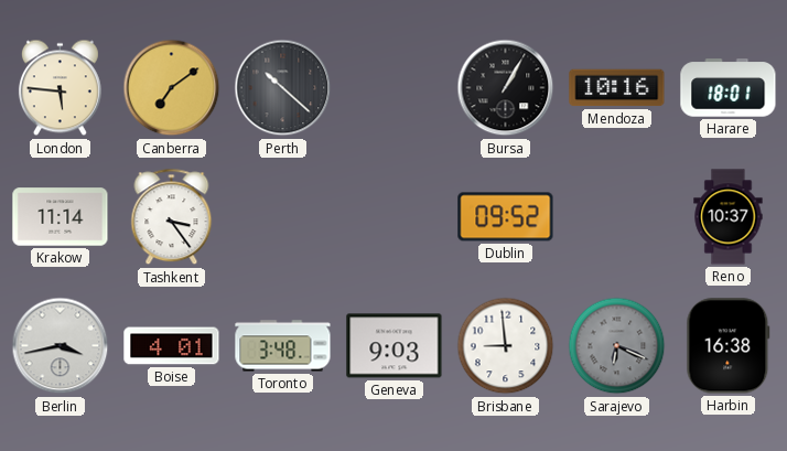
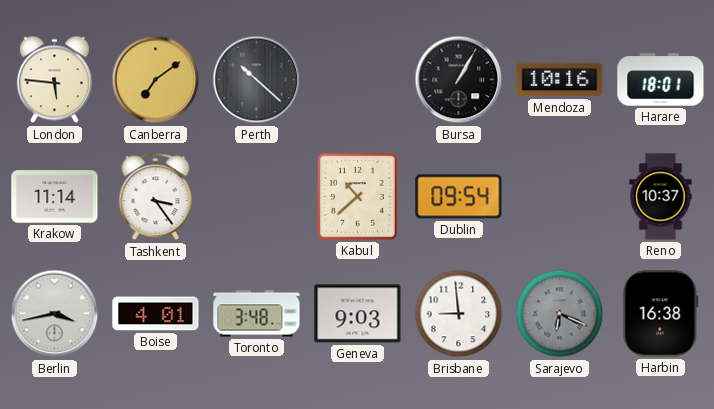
Kabul: none -> 10:38
Dublin: 09:52 -> 09:54
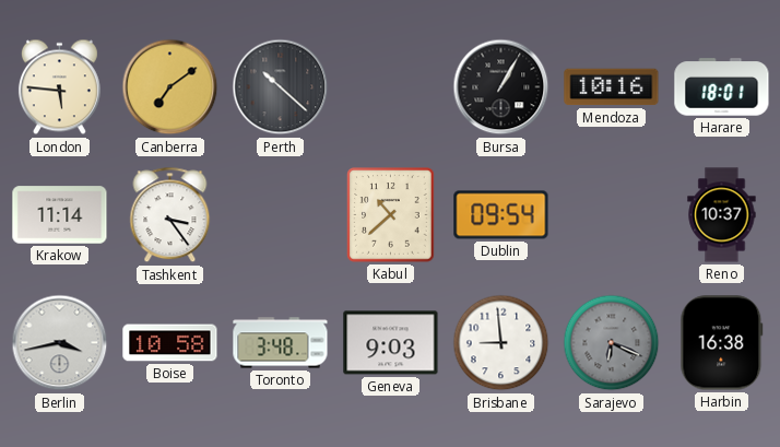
Boise: 4:01 -> 10:58
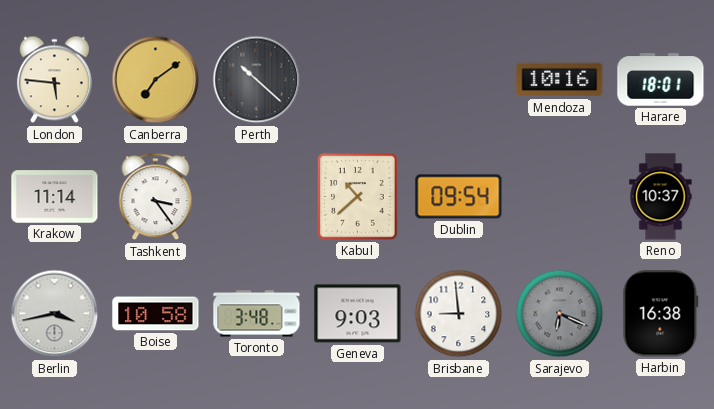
Bursa: 1:05 -> none
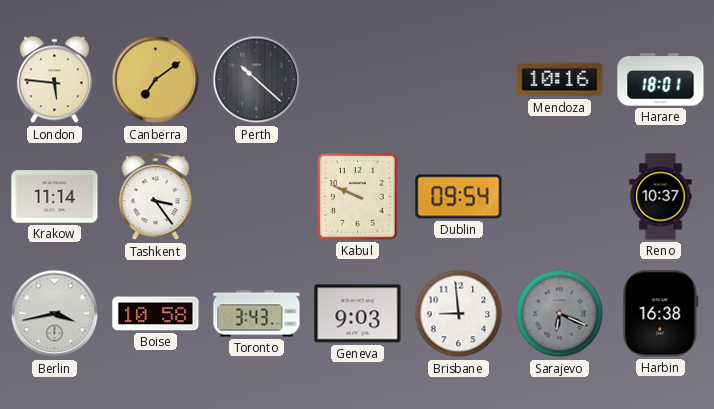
Kabul: 10:38 -> 9:49
Toronto: 3:48 -> 3:43
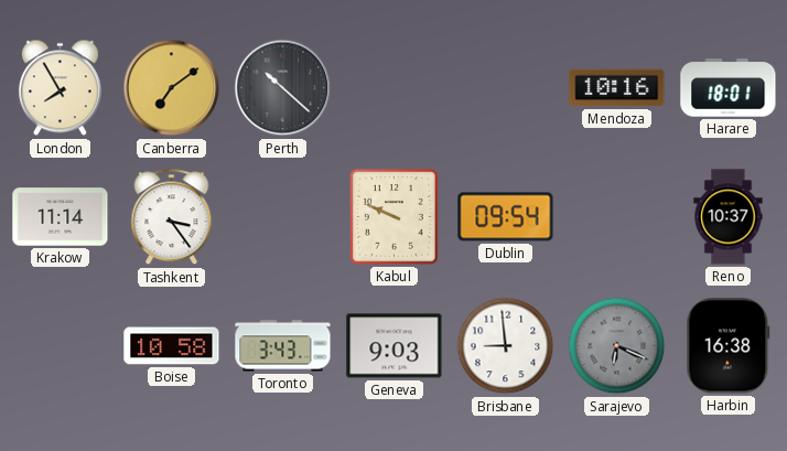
London: 5:46 -> 7:55
Berlin: 3:43 -> none
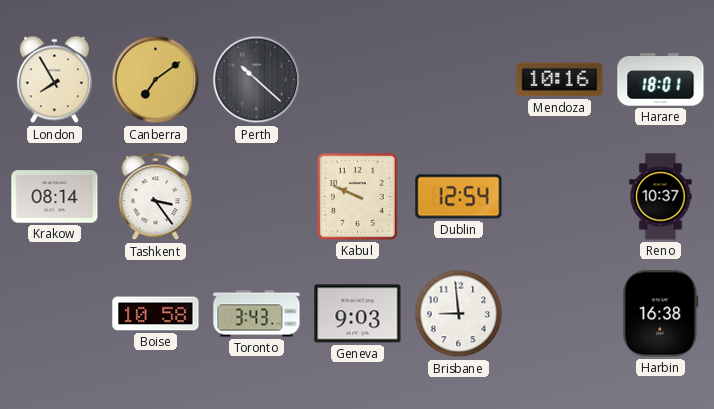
Krakow: 11:14 -> 08:14
Dublin: 09:54 -> 12:54
Sarajevo: 6:19 -> none
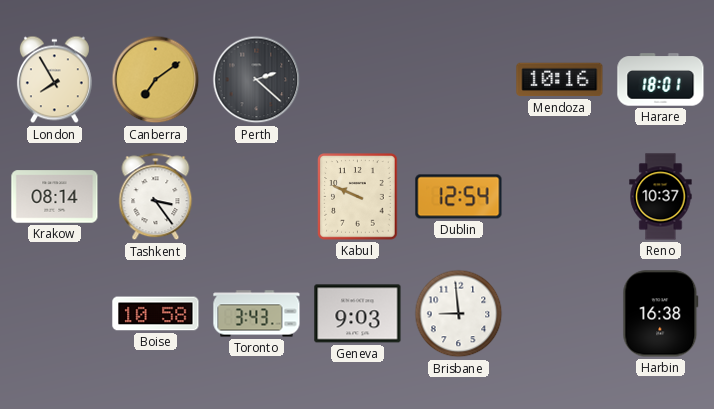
Perth: 10:22 -> 2:22
